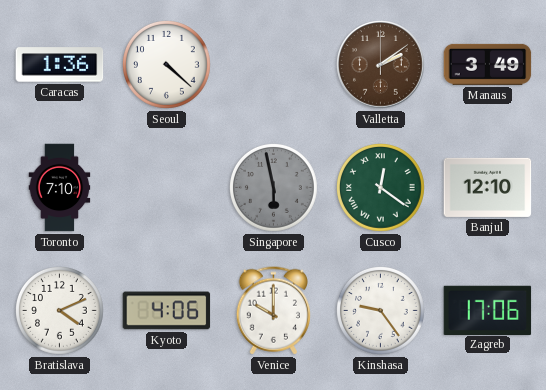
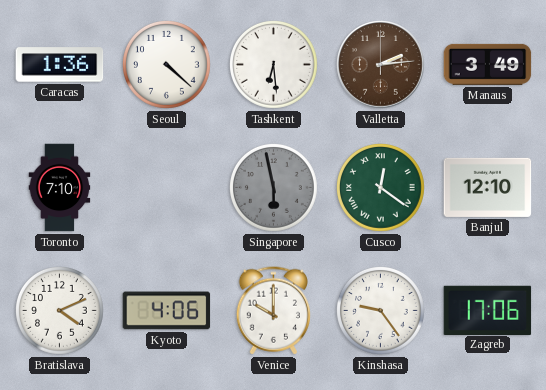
Tashkent: none -> 6:29
Valletta: 2:09 -> 2:14
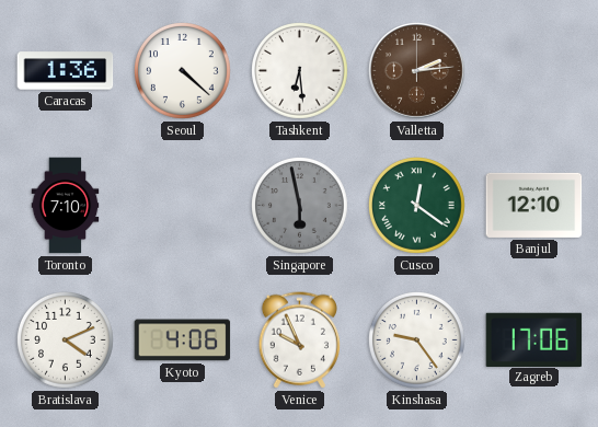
Manaus: 3:49 -> none
Venice: 10:00 -> 9:56
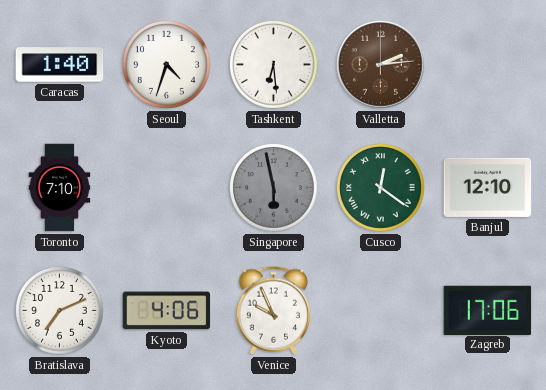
Caracas: 1:36 -> 1:40
Seoul: 4:22 -> 4:33
Bratislava: 4:11 -> 7:11
Kinshasa: 9:24 -> none
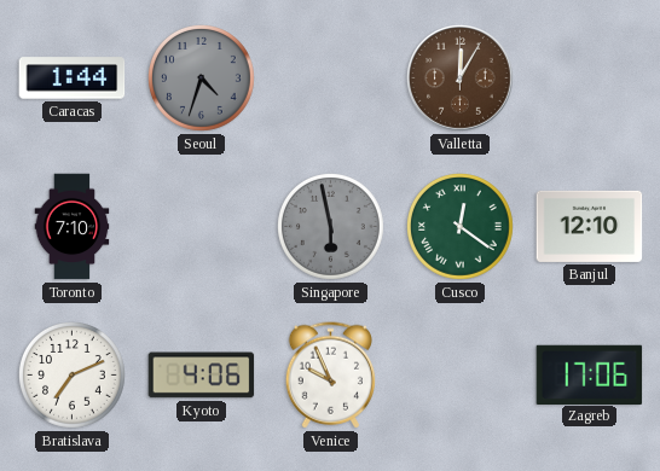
Caracas: 1:40 -> 1:44
Seoul dial: white -> grey
Tashkent: 6:29 -> none
Valletta: 2:14 -> 12:05
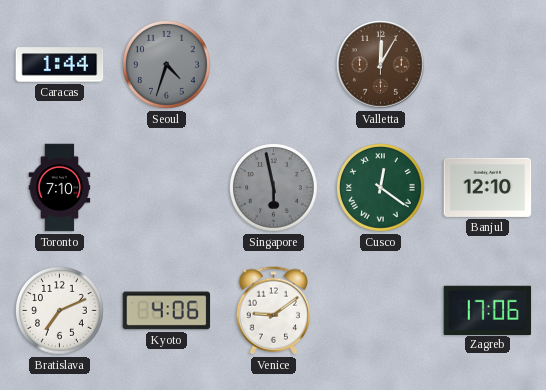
Venice: 9:56 -> 9:09
